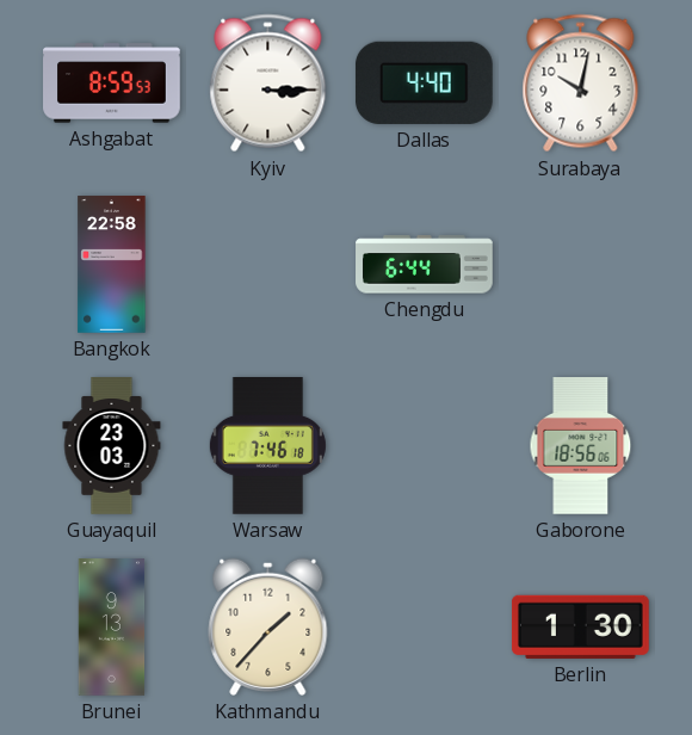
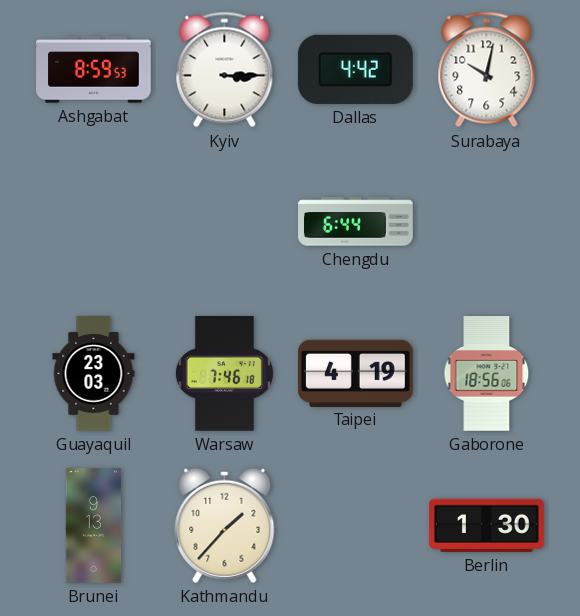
Dallas: 4:40 -> 4:42
Bangkok: 22:58 -> none
Taipei: none -> 4:19
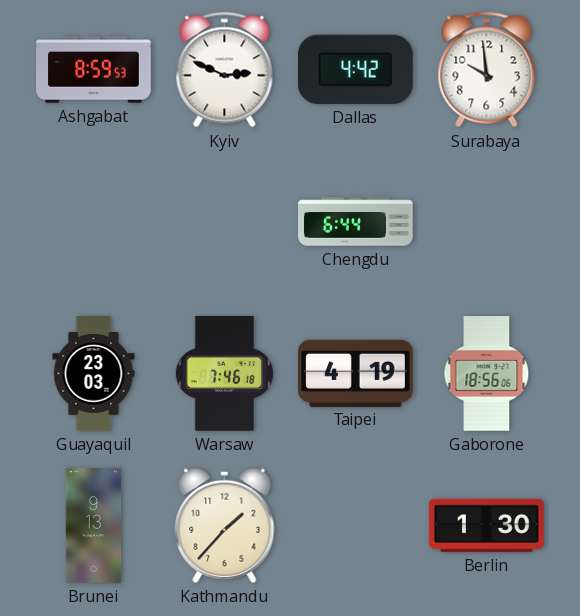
Kyiv: 3:15 -> 2:49
Surabaya: 10:02 -> 9:59
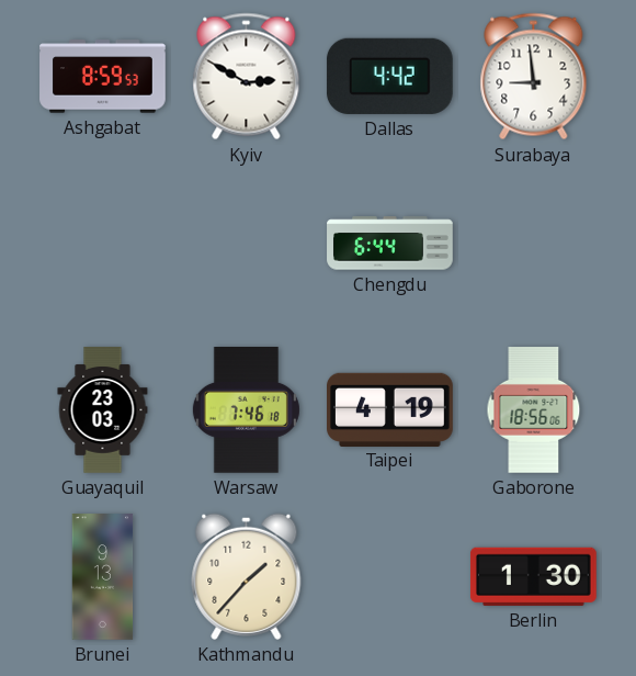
Kyiv: 2:49 -> 2:50
Surabaya: 9:59 -> 8:59
